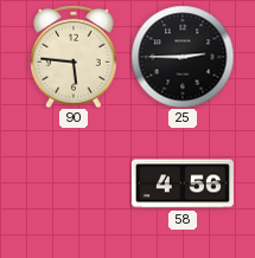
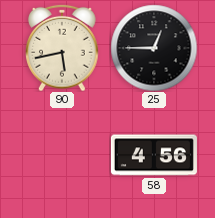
90: 5:46 -> 5:43
25: 2:45 -> 12:45
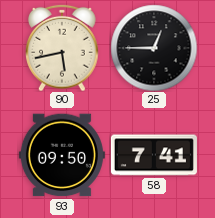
93: none -> 09:50
58: 4:56 -> 7:41
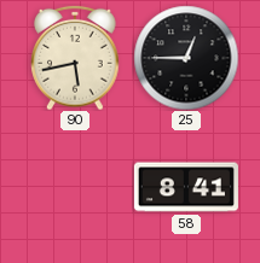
93: 09:50 -> none
58: 7:41 -> 8:41
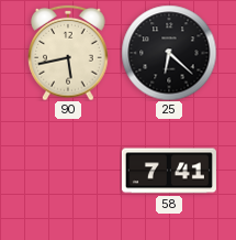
25: 12:45 -> 6:22
58: 8:41 -> 7:41
